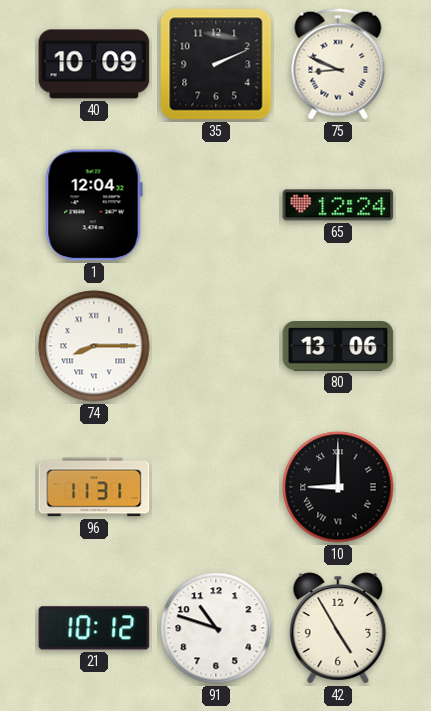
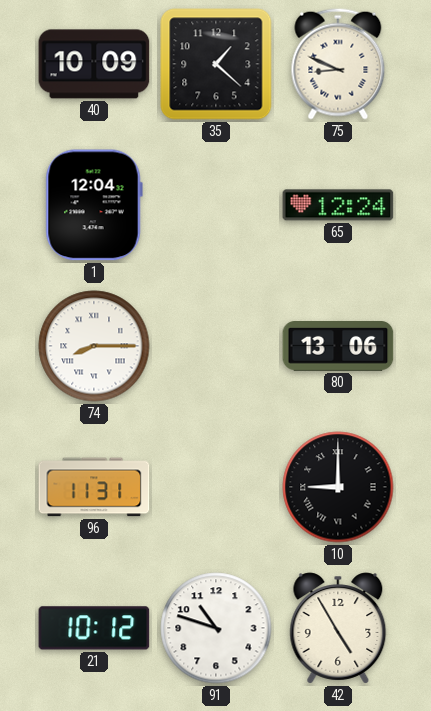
35: 2:11 -> 1:22
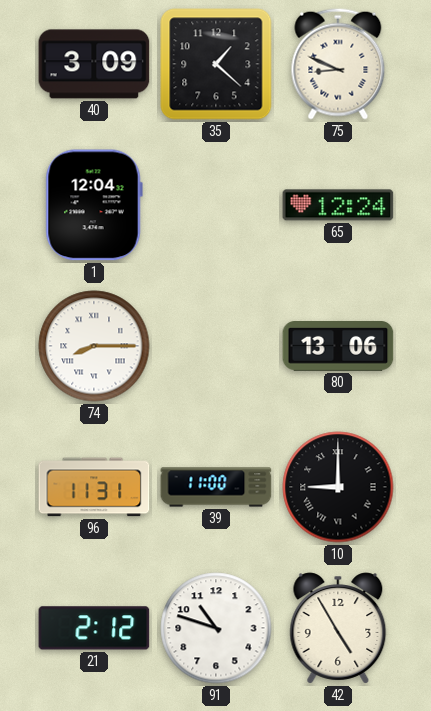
40: 10:09 -> 3:09
39: none -> 11:00
21: 10:12 -> 2:12
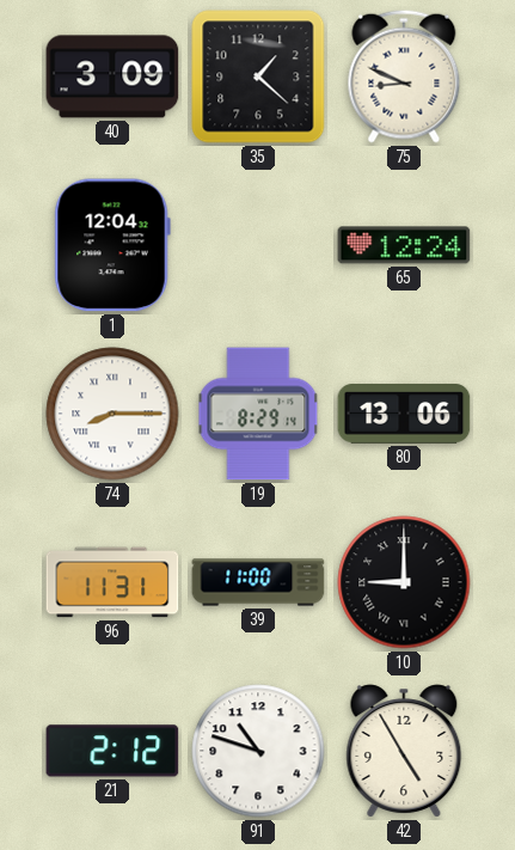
19: none -> 8:29
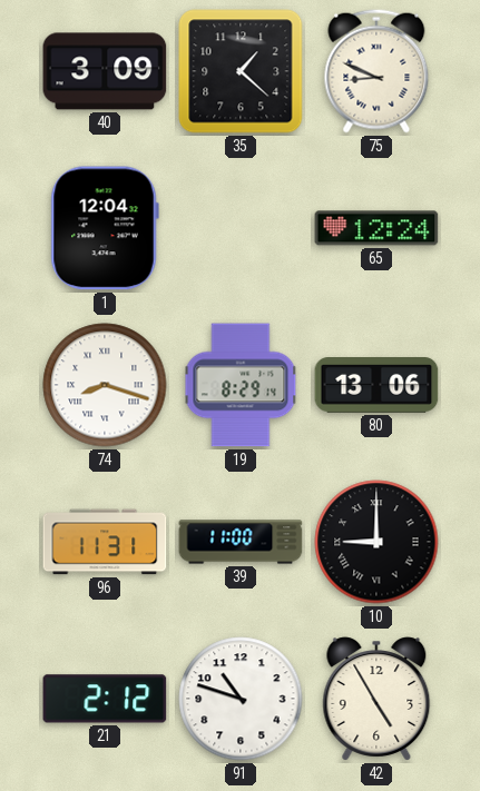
74: 8:15 -> 8:18
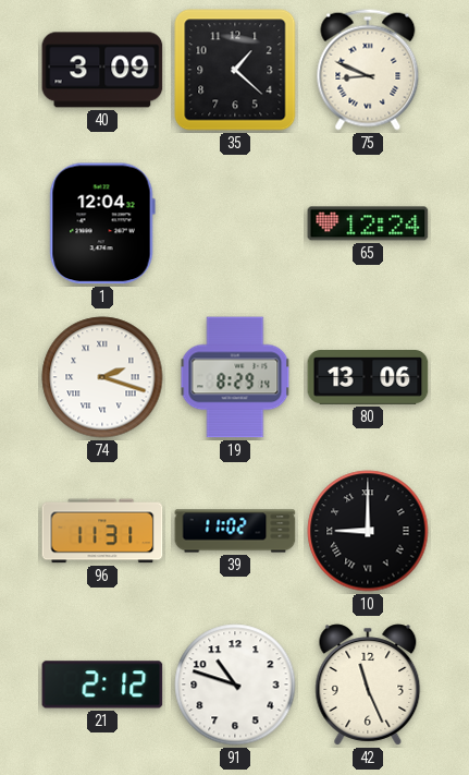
74: 8:18 -> 2:18
39: 11:00 -> 11:02
42: 4:55 -> 11:26
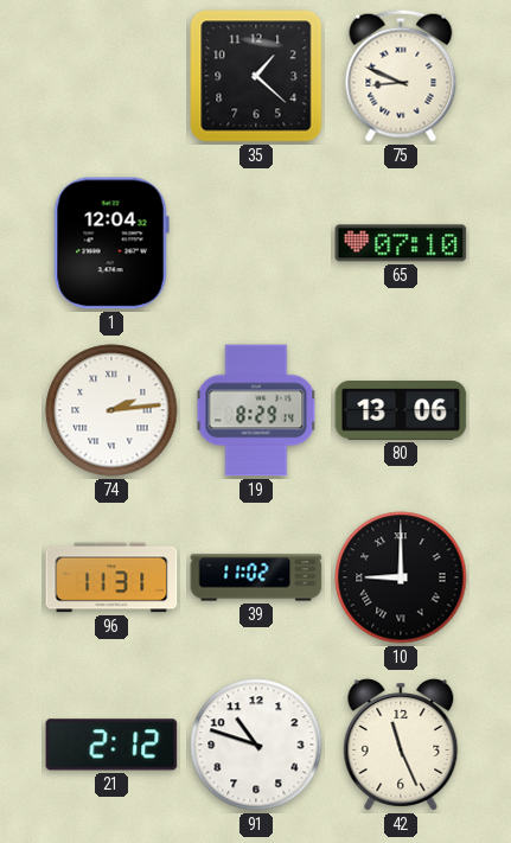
40: 3:09 -> none
65: 12:24 -> 07:10
74: 2:18 -> 2:14
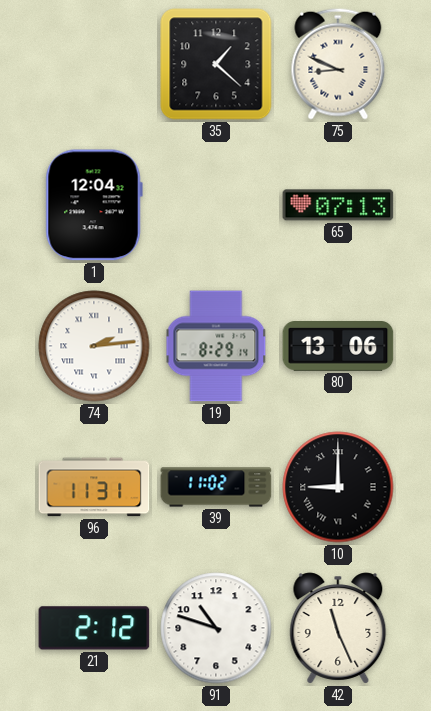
65: 07:10 -> 07:13
